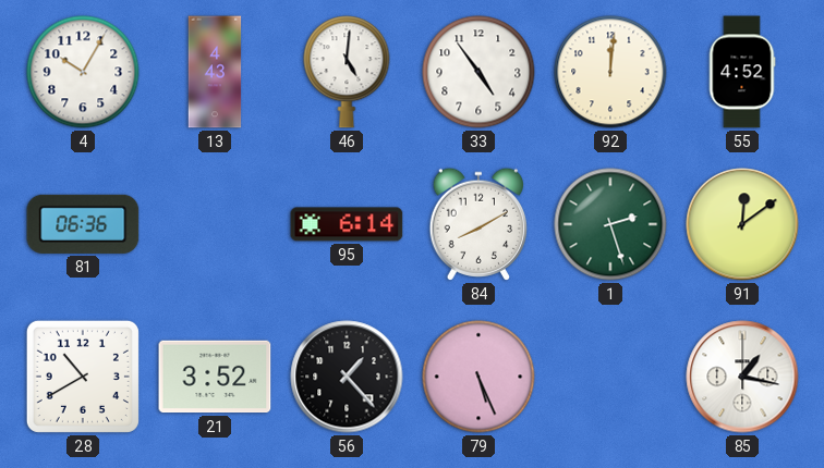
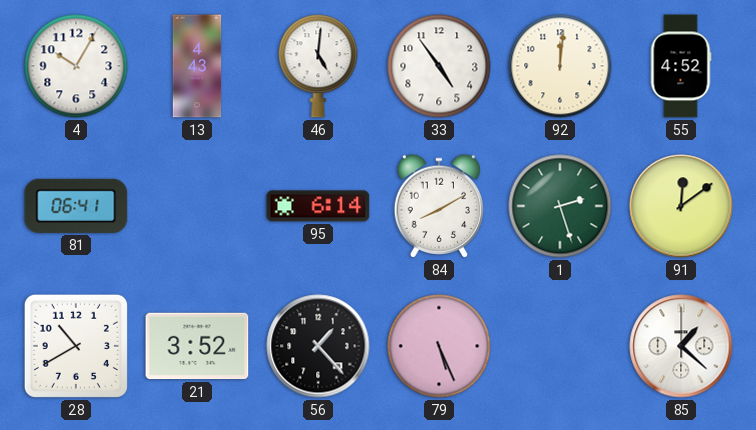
81: 06:36 -> 06:41
85: 1:17 -> 1:22
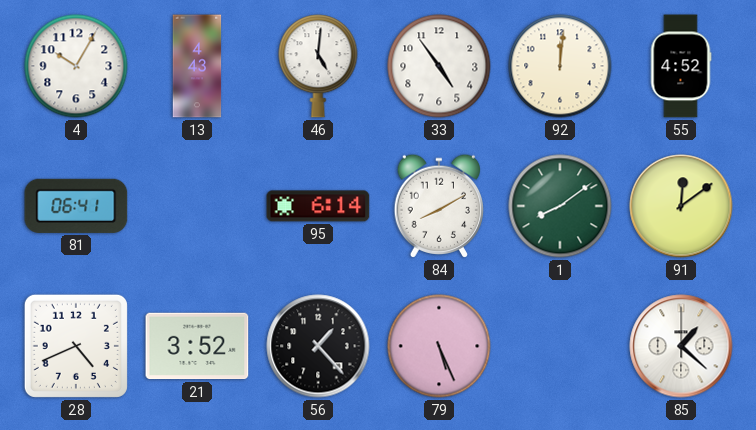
1: 2:27 -> 8:09
28: 10:40 -> 4:41
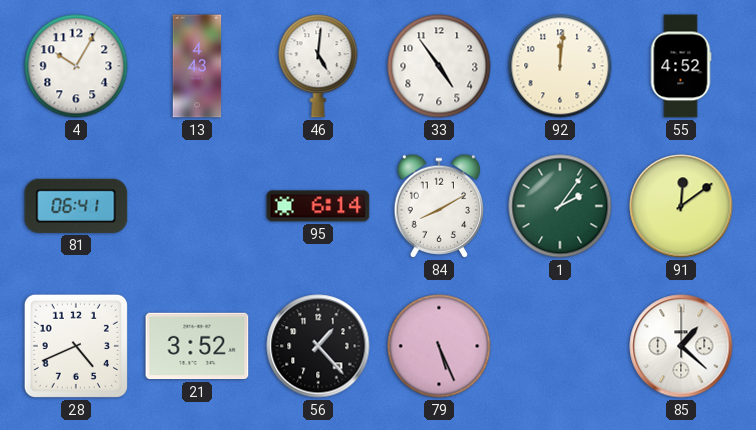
1: 8:09 -> 2:06
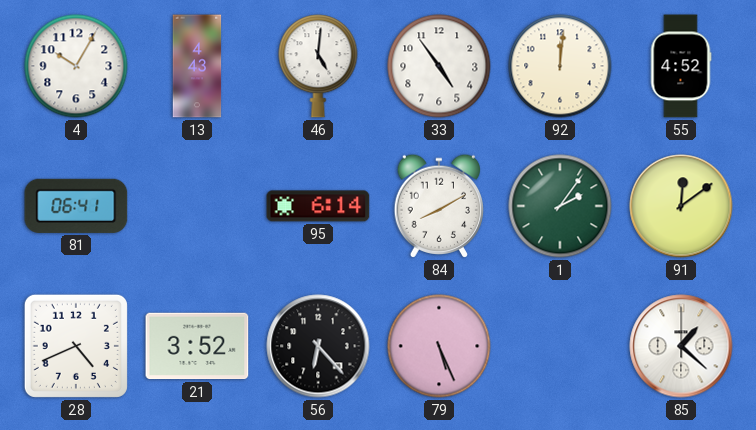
56: 1:23 -> 6:23
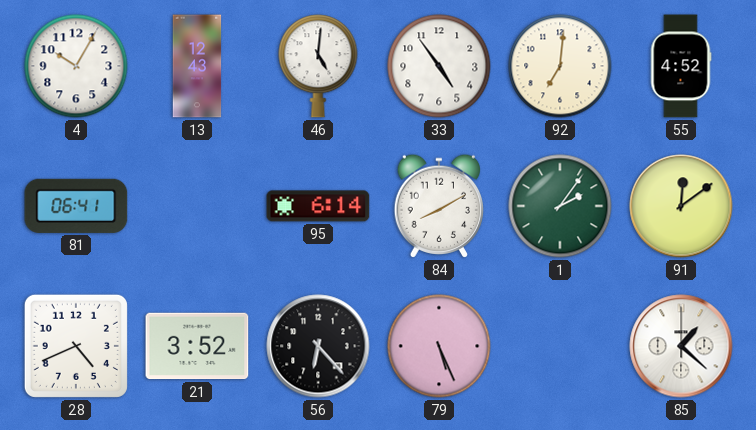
13: 4:43 -> 12:43
92: 12:01 -> 7:01
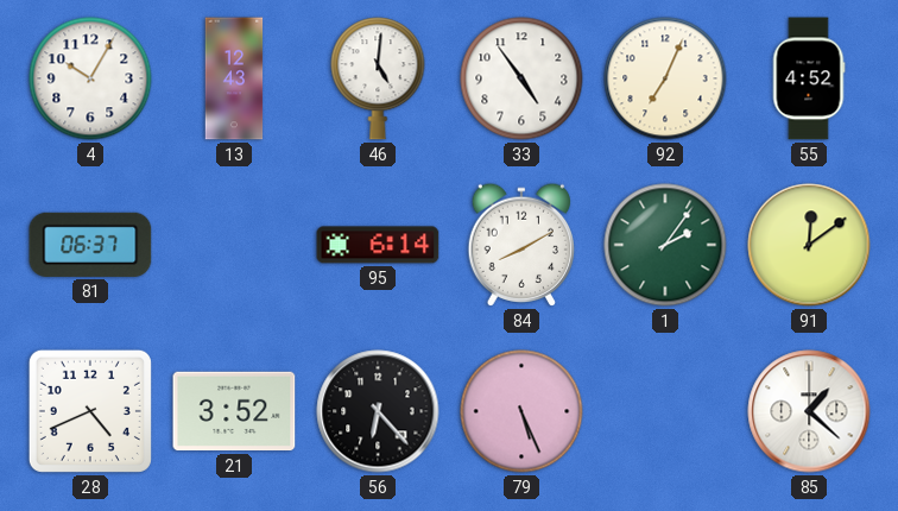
92: 7:01 -> 7:04
81: 06:41 -> 06:37
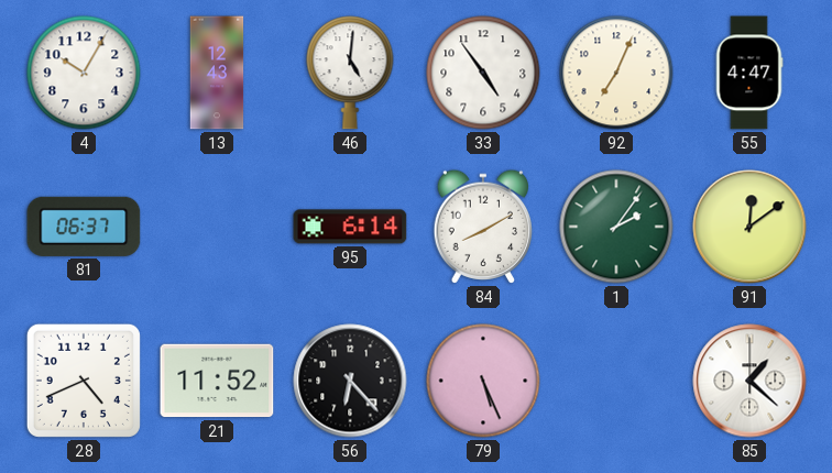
55: 4:52 -> 4:47
21: 3:52 -> 11:52
